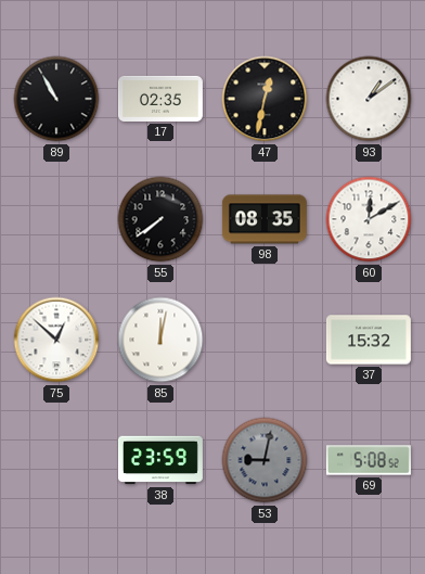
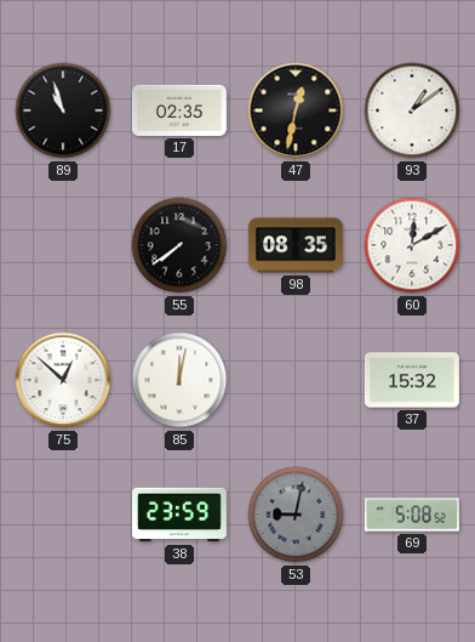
89: 10:55 -> 10:57
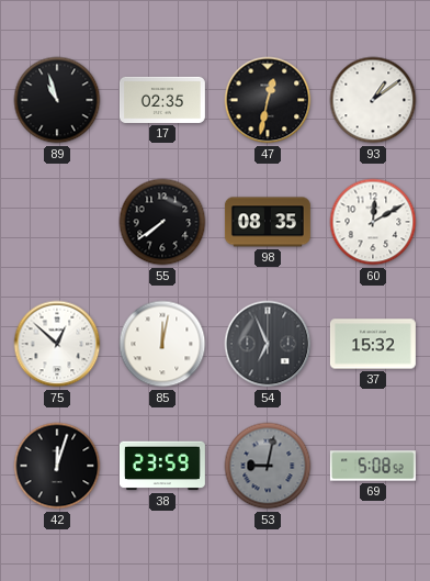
54: none -> 6:56
42: none -> 12:03
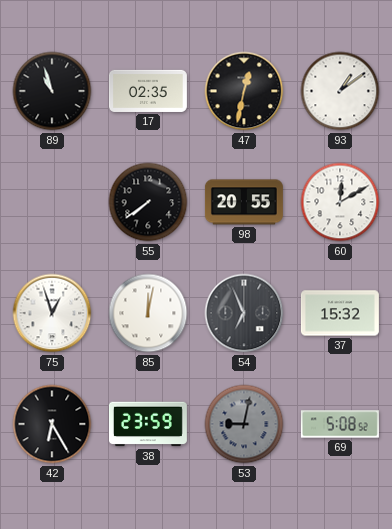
98: 08:35 -> 20:55
75: 12:52 -> 12:57
42: 12:03 -> 6:25
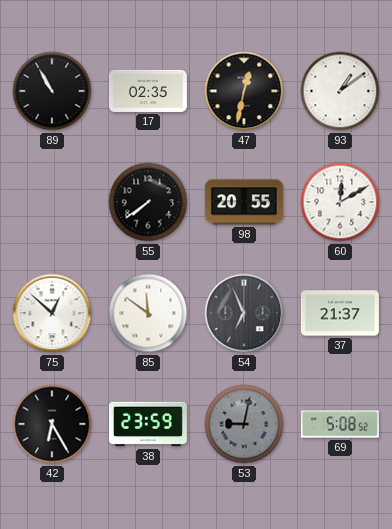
89: 10:57 -> 10:55
75: 12:57 -> 12:52
85: 12:02 -> 11:51
37: 15:32 -> 21:37
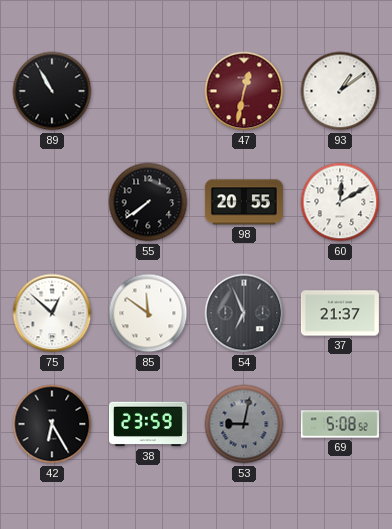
17: 02:35 -> none
47 dial: black -> burgundy
